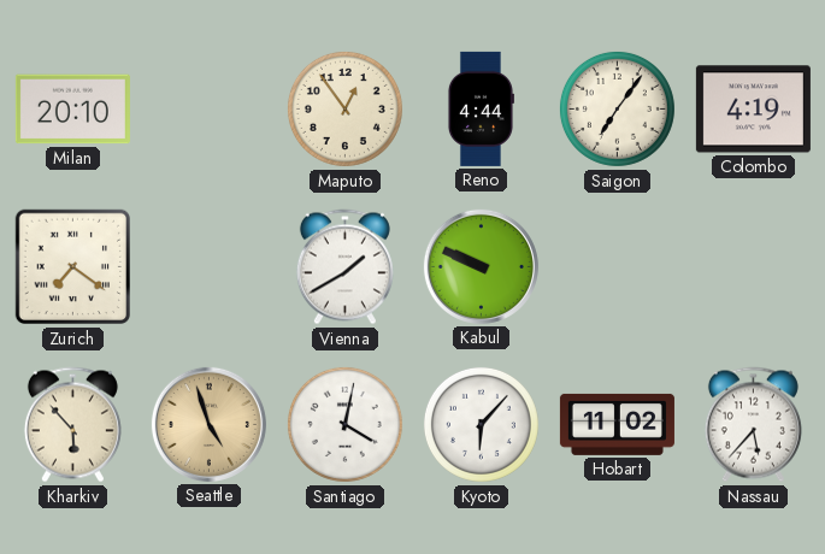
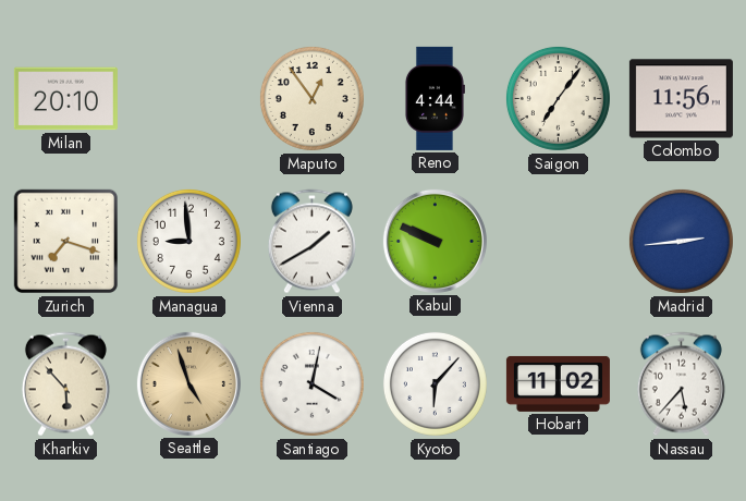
Colombo: 4:19 -> 11:56
Zurich: 7:21 -> 7:18
Managua: none -> 8:59
Madrid: none -> 2:44
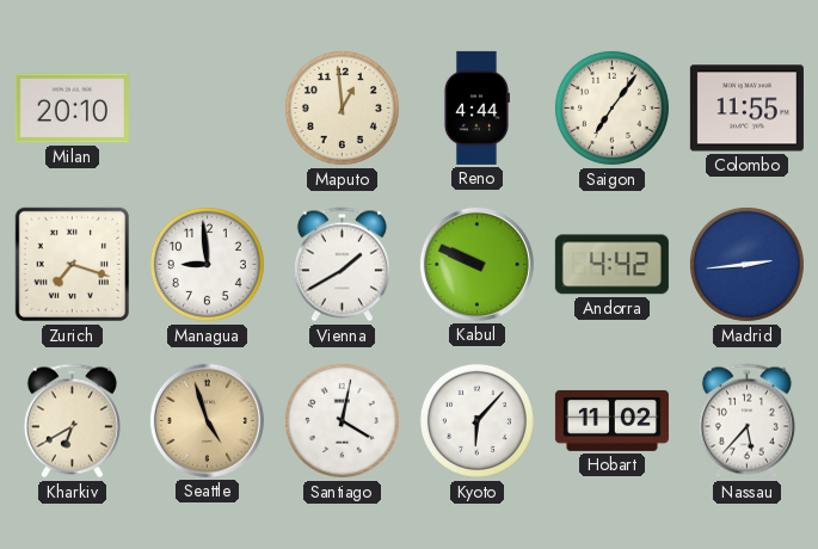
Maputo: 12:54 -> 12:59
Colombo: 11:56 -> 11:55
Andorra: none -> 4:42
Kharkiv: 5:53 -> 6:40
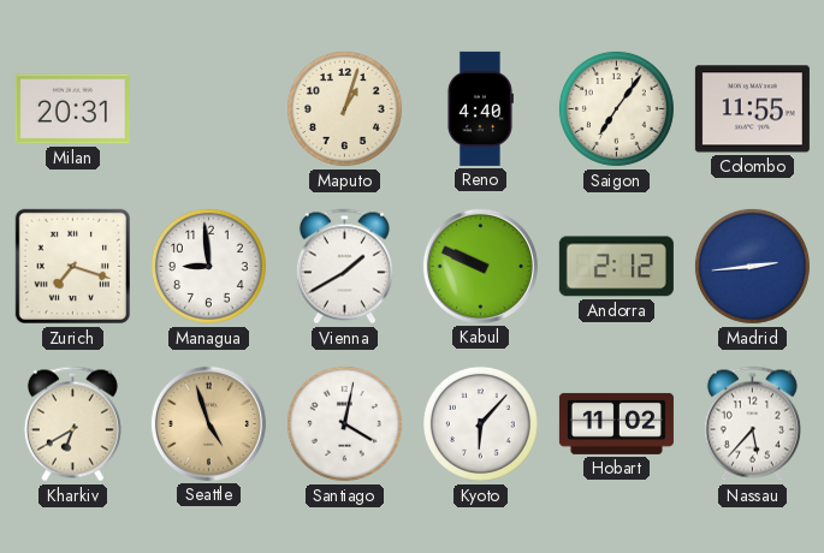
Milan: 20:10 -> 20:31
Maputo: 12:59 -> 1:03
Reno: 4:44 -> 4:40
Andorra: 4:42 -> 2:12
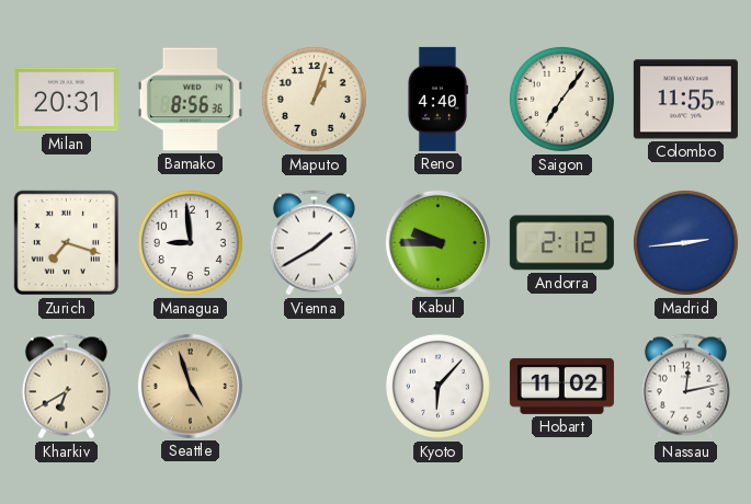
Bamako: none -> 8:56
Kabul: 9:49 -> 9:45
Santiago: 4:02 -> none
Nassau: 5:37 -> 12:13
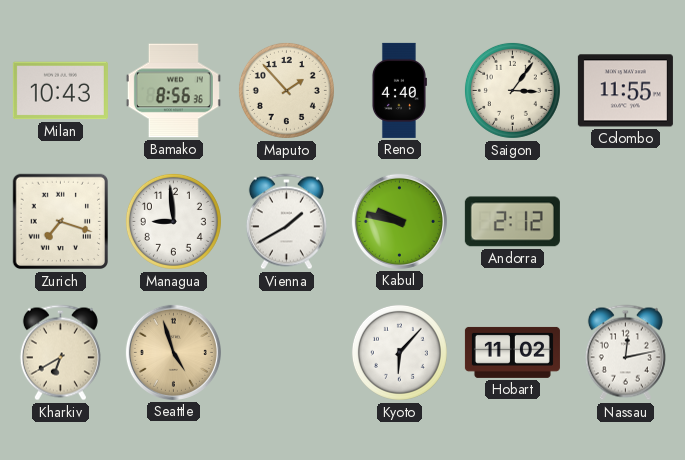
Milan: 20:31 -> 10:43
Maputo: 1:03 -> 1:53
Saigon: 7:06 -> 3:06
Kabul: 9:45 -> 9:47
Madrid: 2:44 -> none
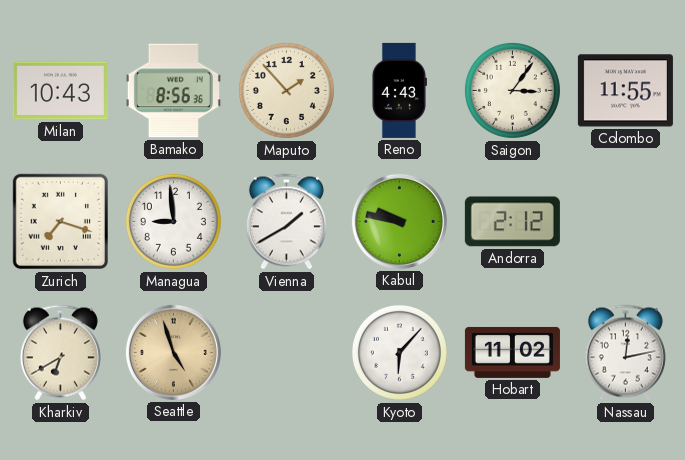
Reno: 4:40 -> 4:43
